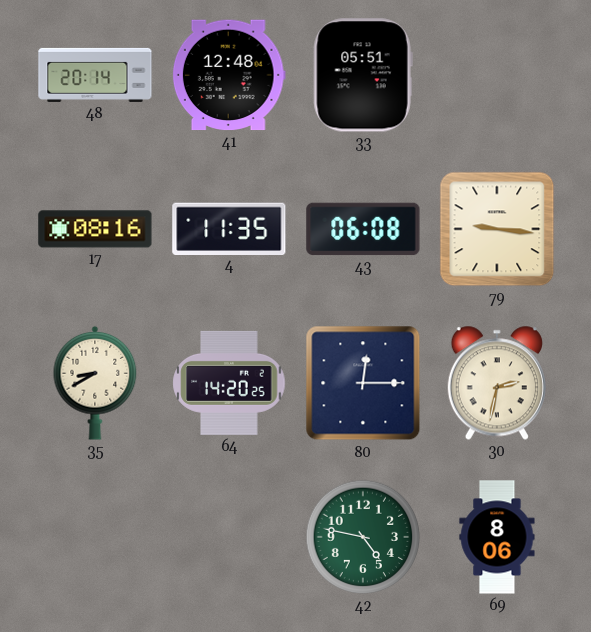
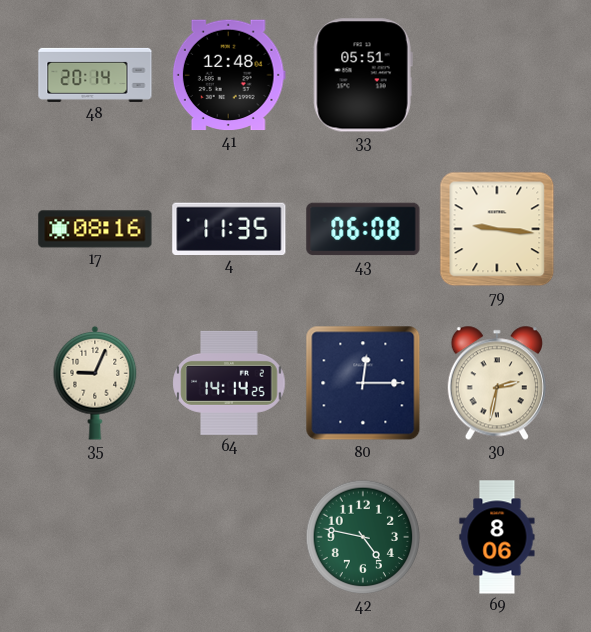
35: 8:40 -> 9:04
64: 14:20 -> 14:14
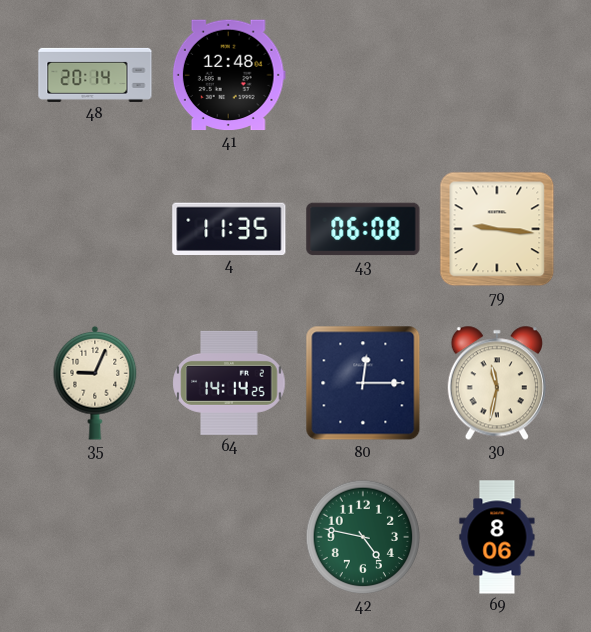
33: 05:51 -> none
17: 08:16 -> none
30: 2:32 -> 11:32
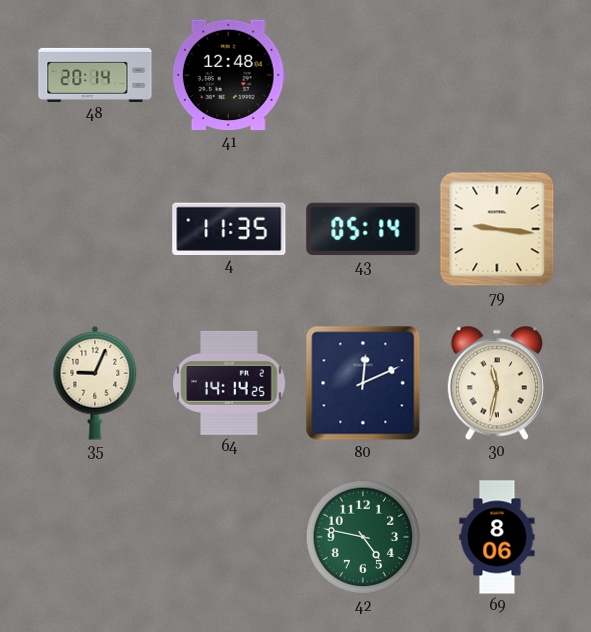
43: 06:08 -> 05:14
80: 12:15 -> 12:11
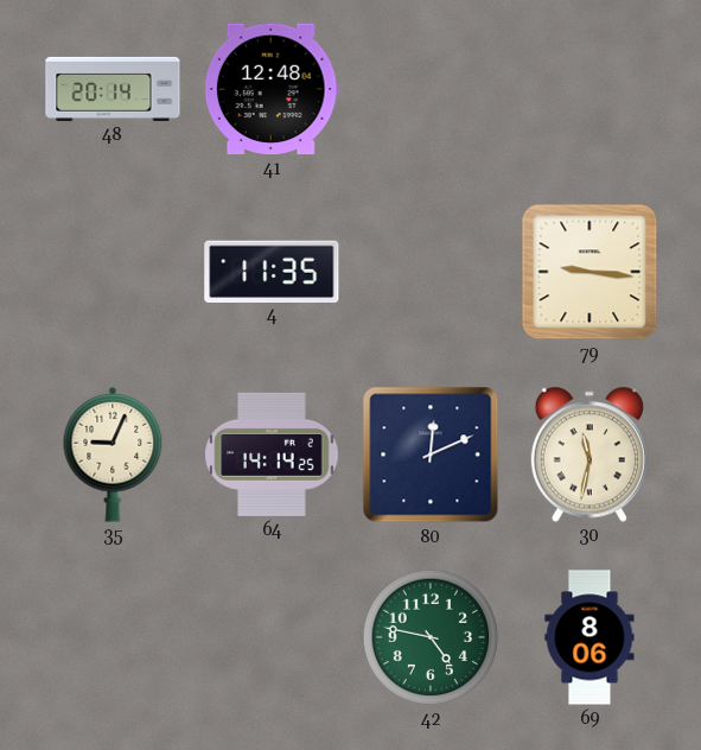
43: 05:14 -> none
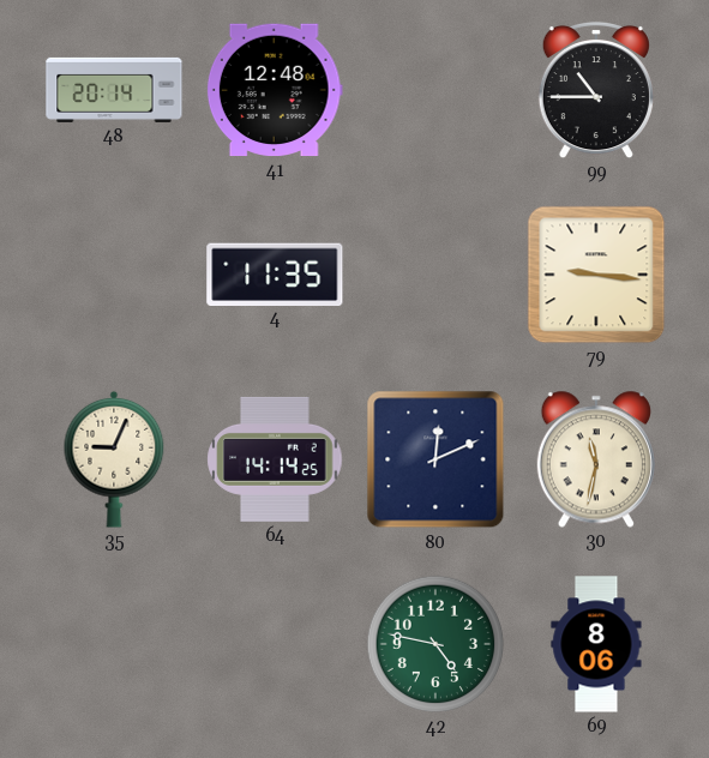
99: none -> 10:45
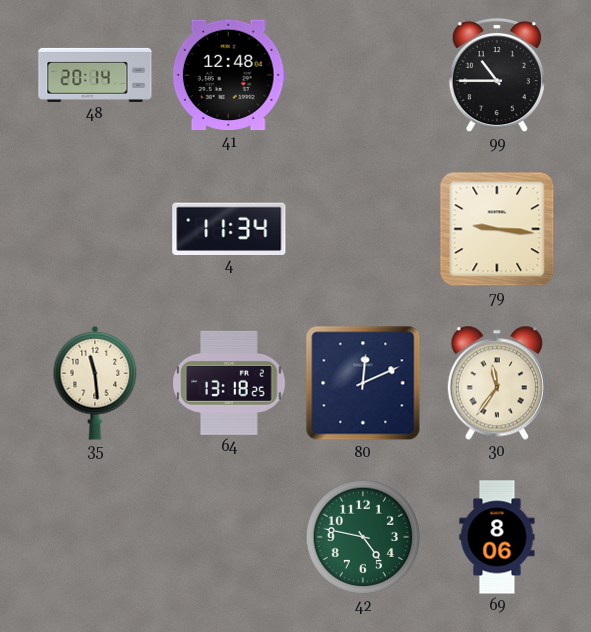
4: 11:35 -> 11:34
35: 9:04 -> 11:29
64: 14:14 -> 13:18
30: 11:32 -> 11:36
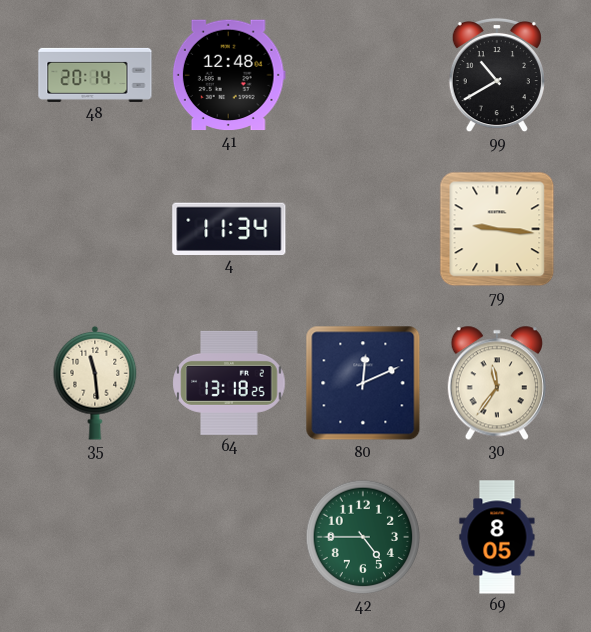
99: 10:45 -> 10:40
42: 4:47 -> 4:45
69: 8:06 -> 8:05
